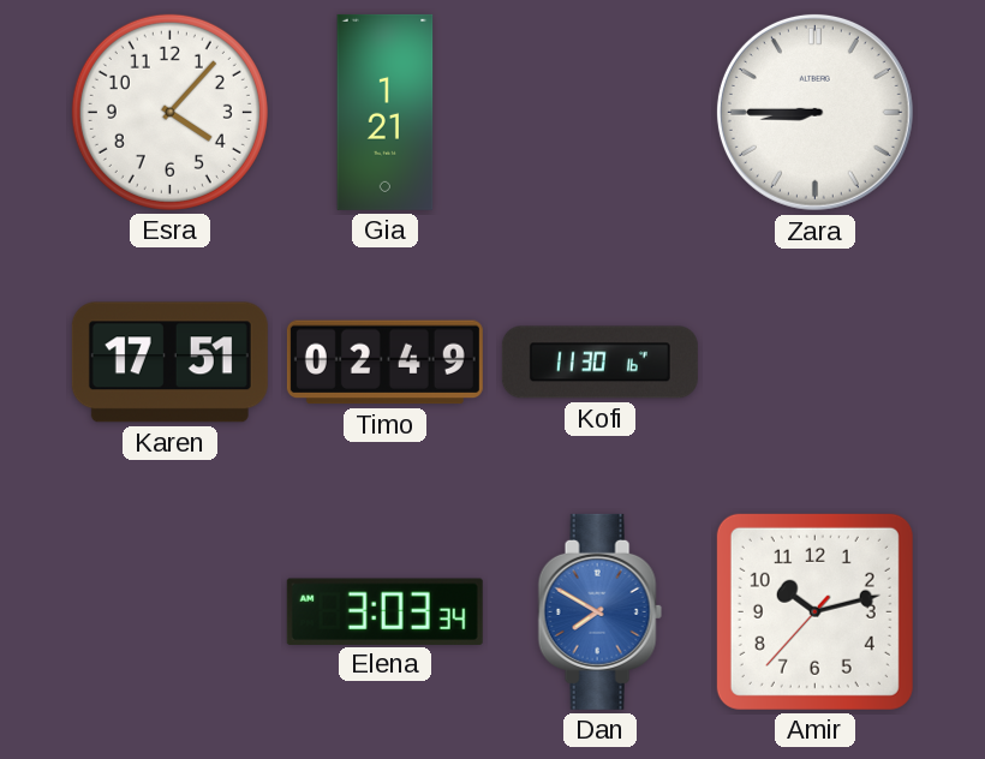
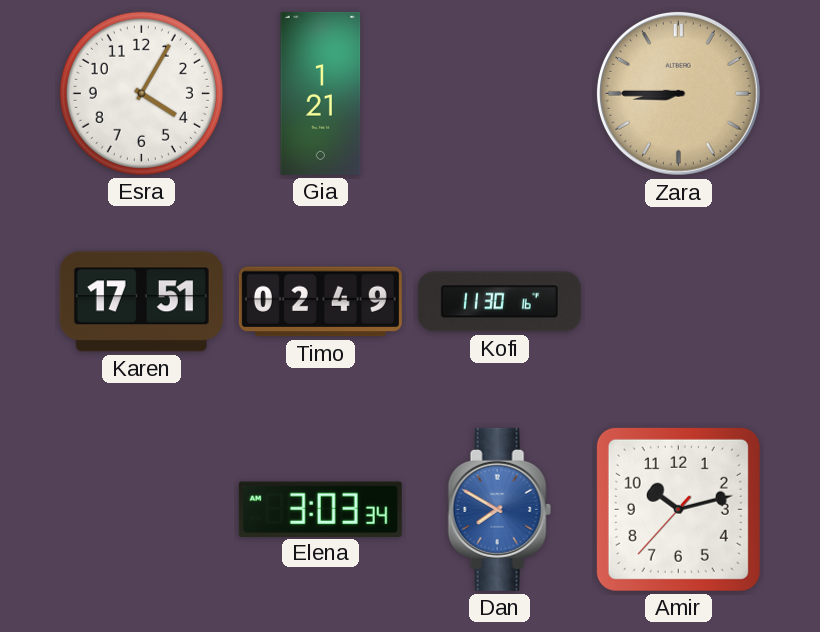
Esra: 4:07 -> 4:05
Zara dial: white -> champagne
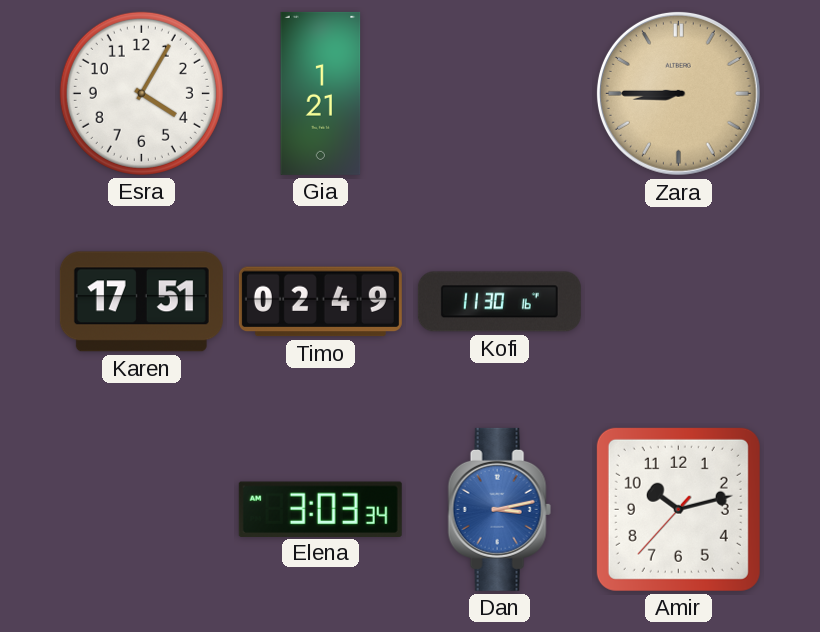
Dan: 7:50 -> 3:13
